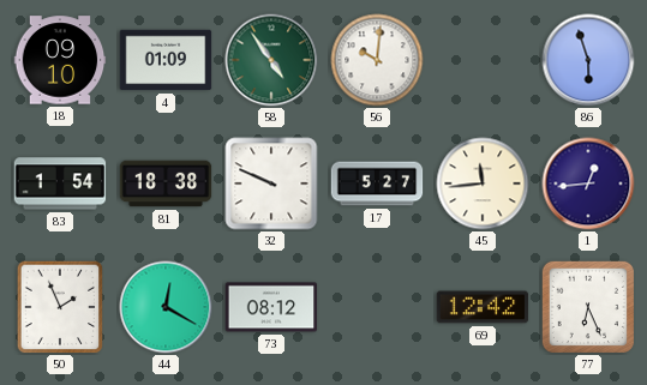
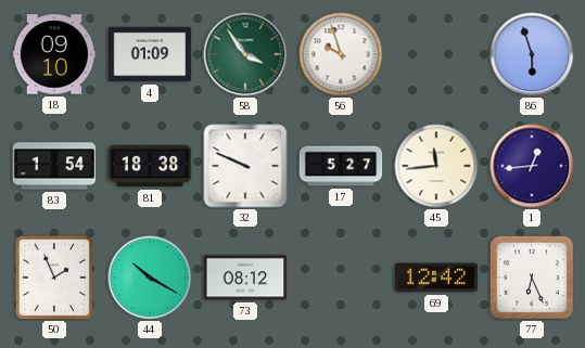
58: 4:54 -> 3:54
56: 10:01 -> 9:57
44: 12:20 -> 10:20
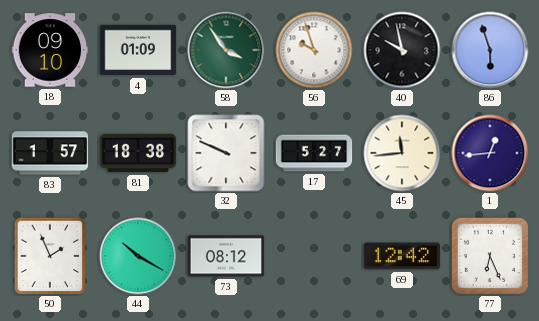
40: none -> 9:58
83: 1:54 -> 1:57
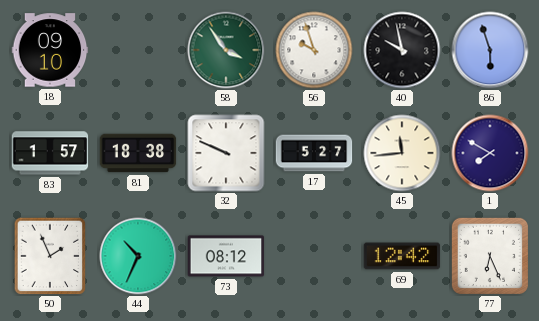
4: 01:09 -> none
1: 12:44 -> 7:50
44: 10:20 -> 10:34
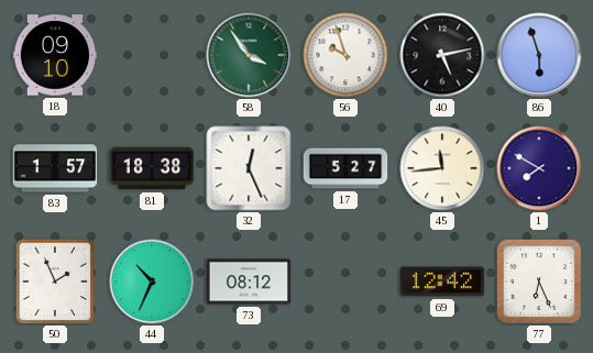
40: 9:58 -> 5:13
32: 9:49 -> 12:26
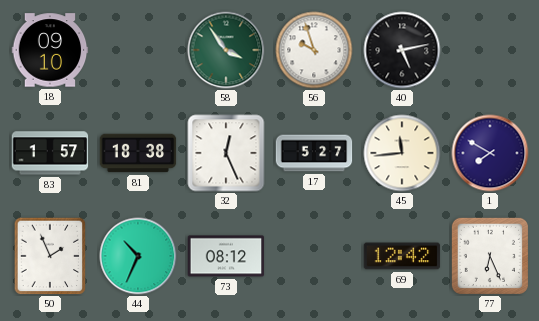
86: 5:57 -> none
